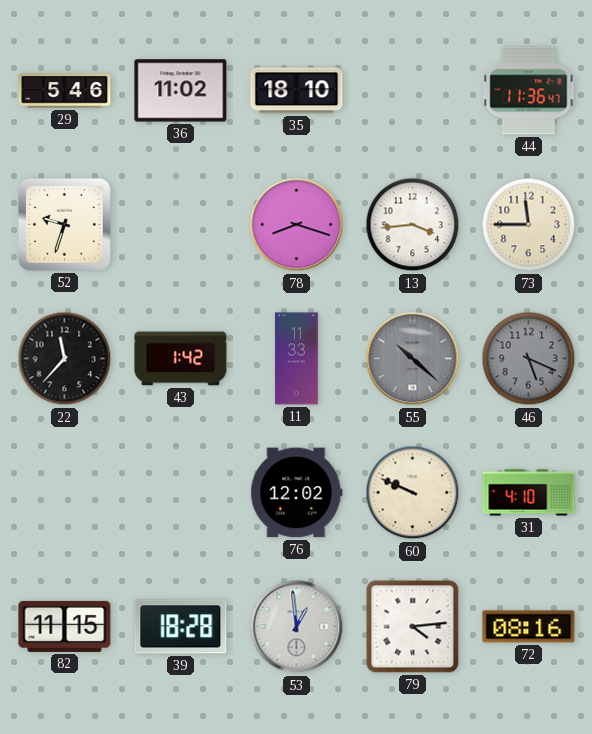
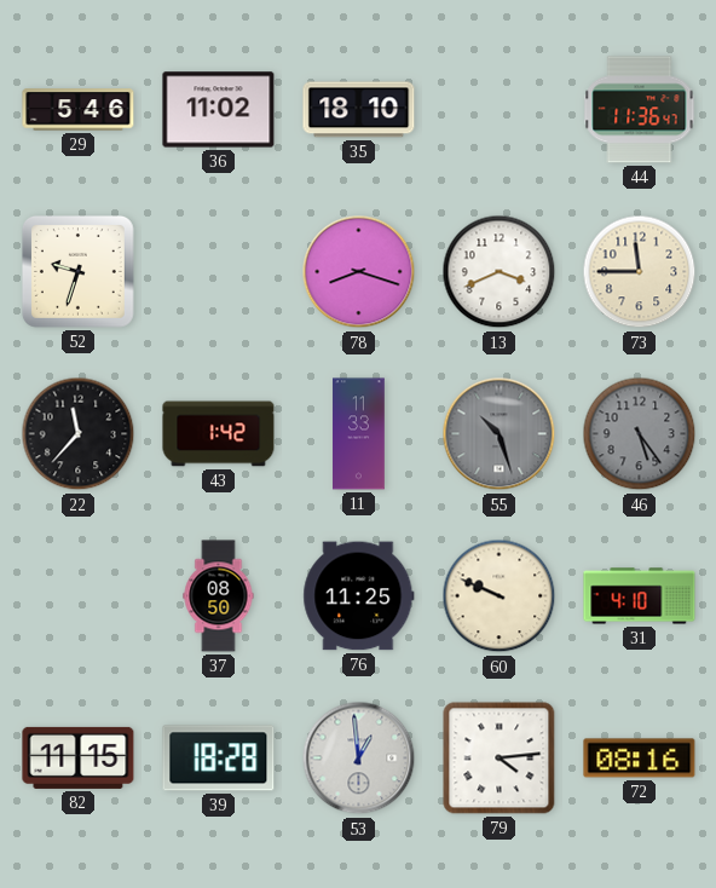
13: 3:44 -> 3:41
55: 10:22 -> 10:27
46: 5:19 -> 5:24
37: none -> 08:50
76: 12:02 -> 11:25
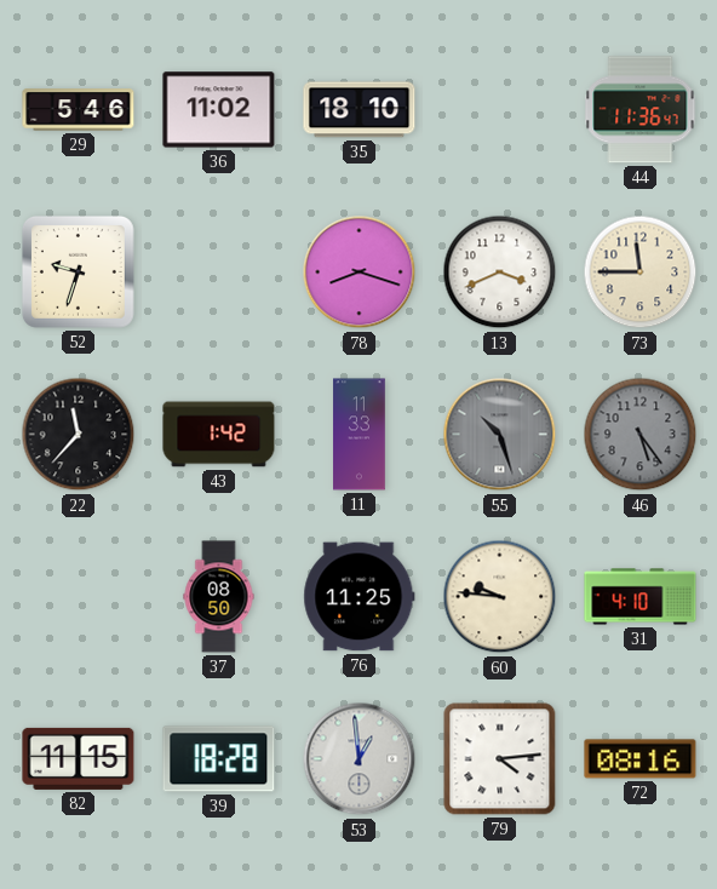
60: 9:49 -> 9:46
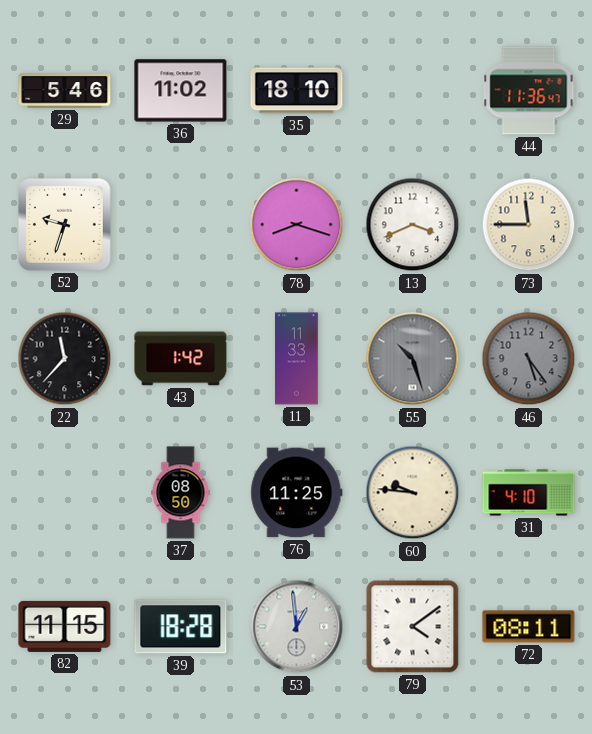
79: 4:14 -> 4:09
72: 08:16 -> 08:11
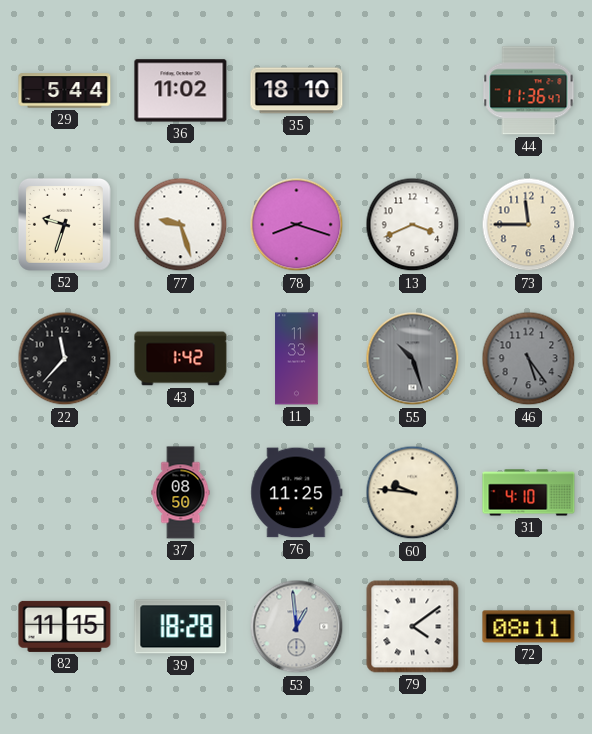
29: 5:46 -> 5:44
77: none -> 9:27
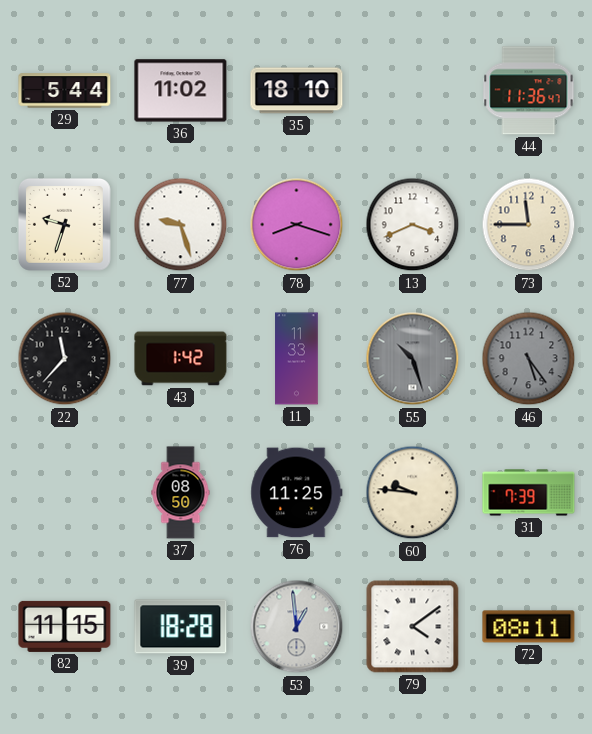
31: 4:10 -> 7:39
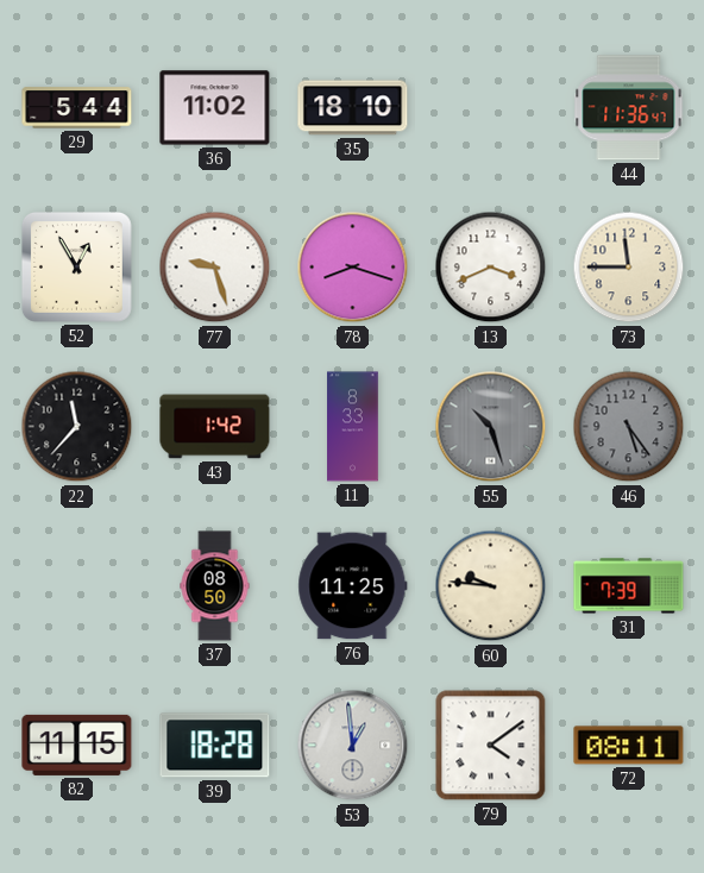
52: 9:33 -> 12:55
11: 11:33 -> 8:33
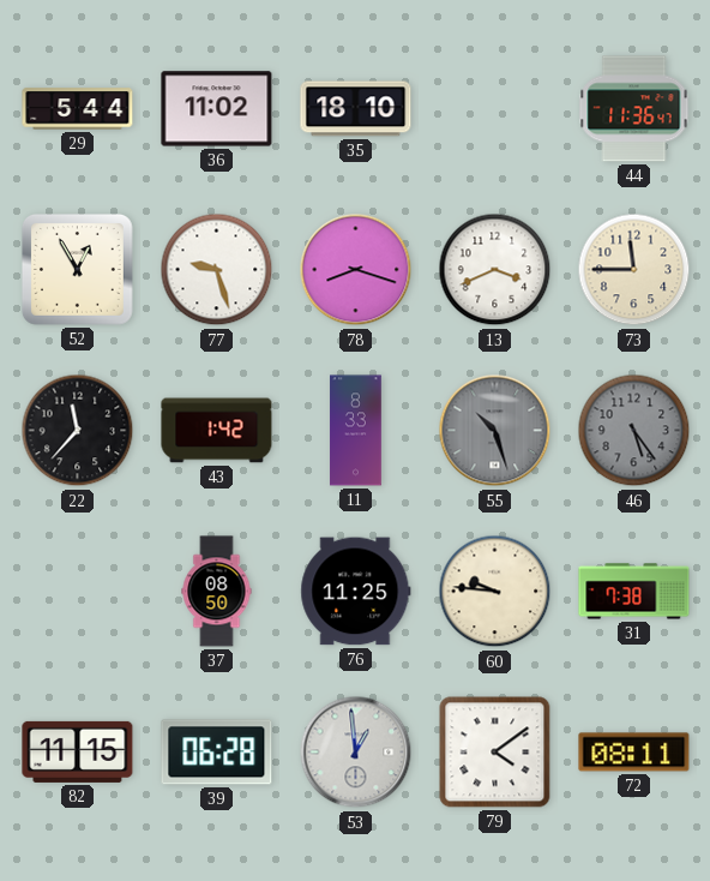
31: 7:39 -> 7:38
39: 18:28 -> 06:28
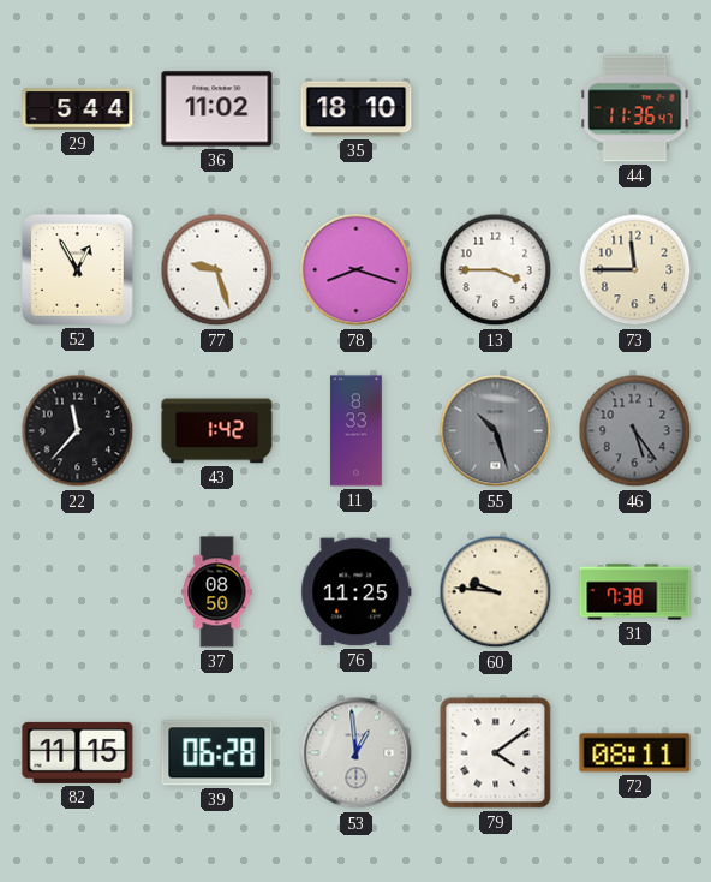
13: 3:41 -> 3:45
